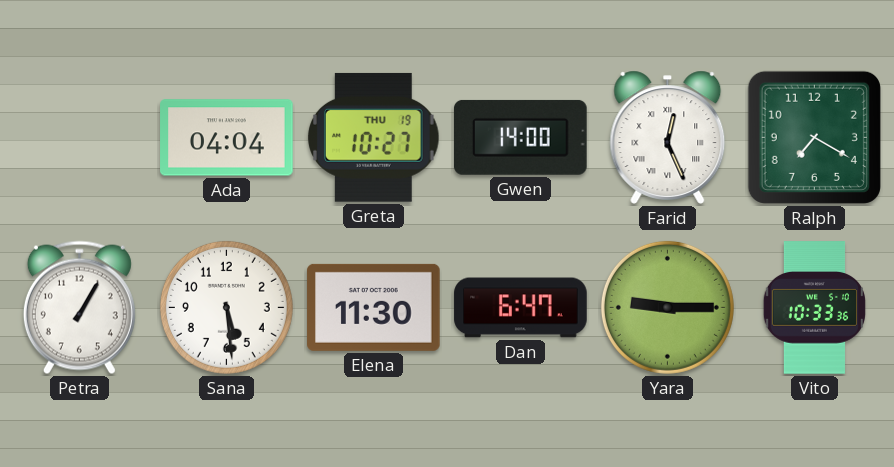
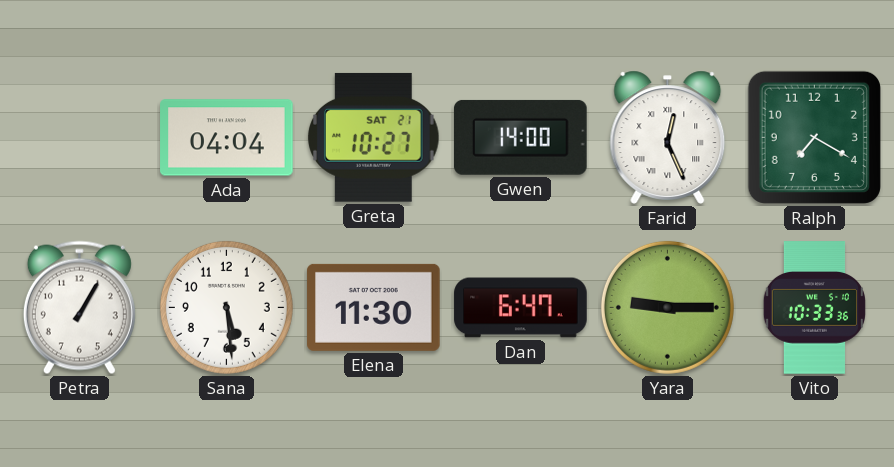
Greta date: THU 19 -> SAT 21
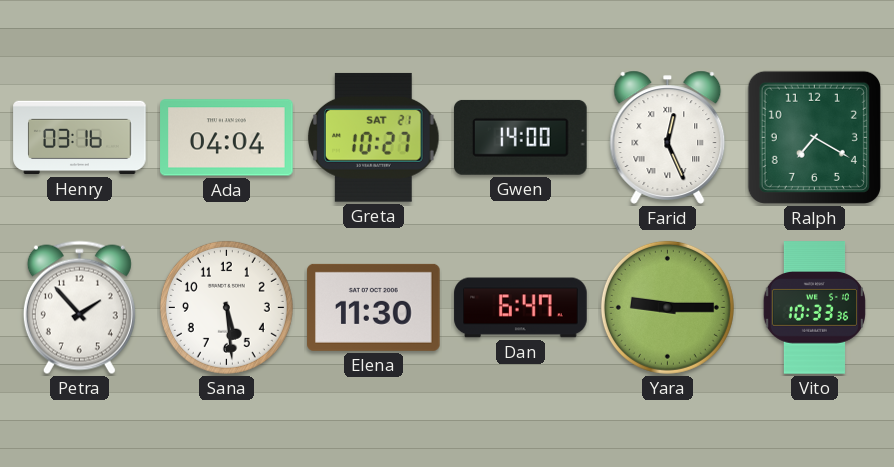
Henry: none -> 03:16
Petra: 1:05 -> 1:53
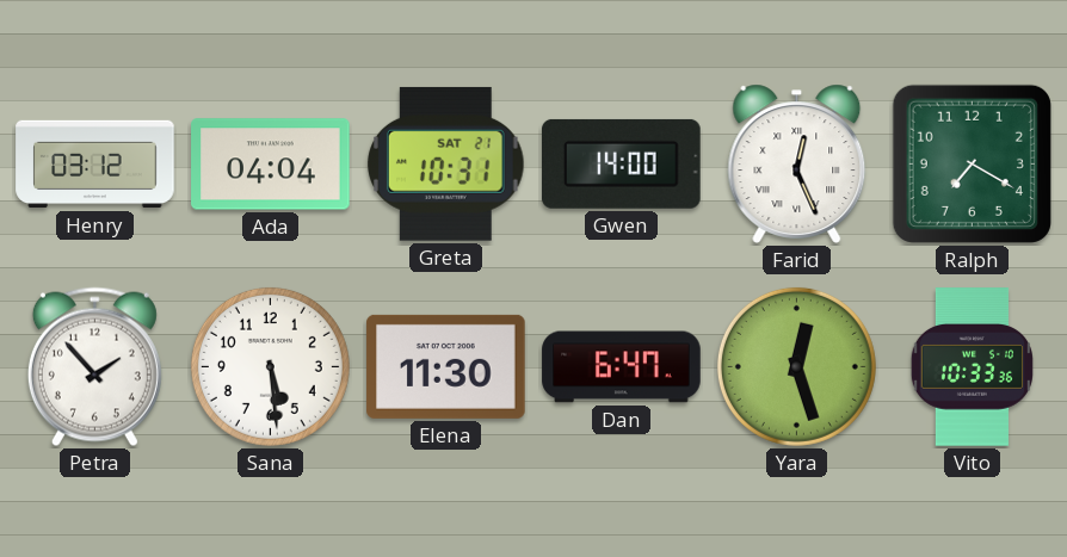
Henry: 03:16 -> 03:12
Greta: 10:27 -> 10:31
Yara: 9:15 -> 12:27
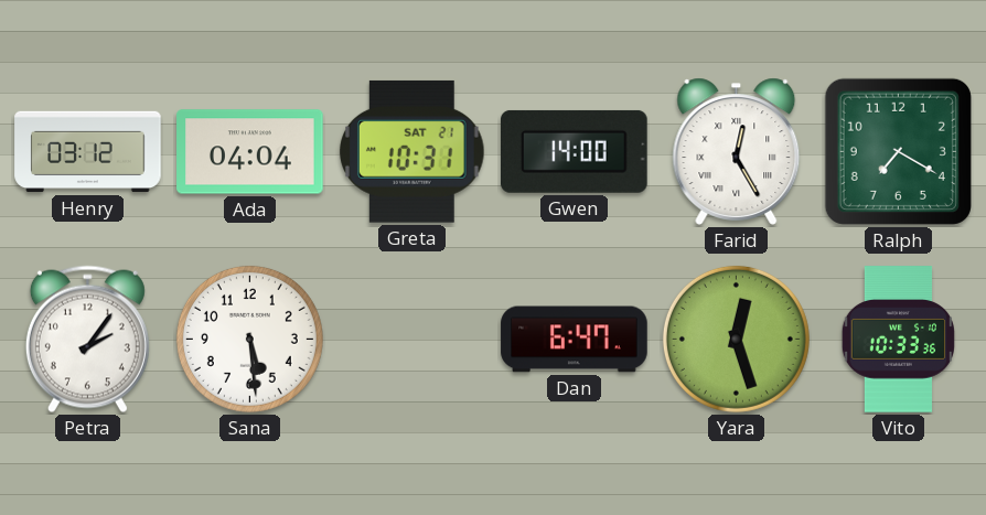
Farid: 12:26 -> 12:25
Petra: 1:53 -> 2:06
Elena: 11:30 -> none
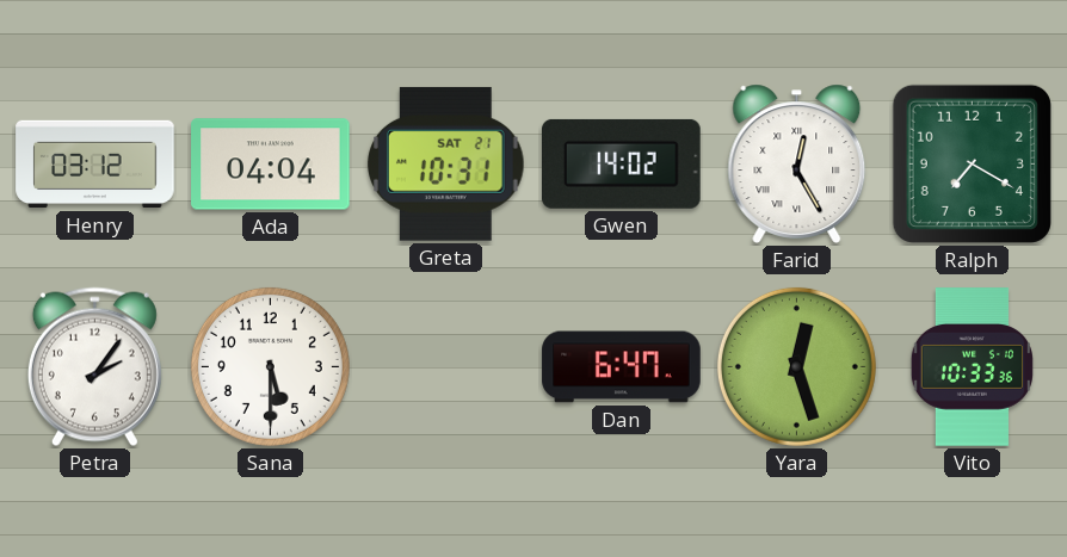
Gwen: 14:00 -> 14:02
Sana: 5:29 -> 5:30
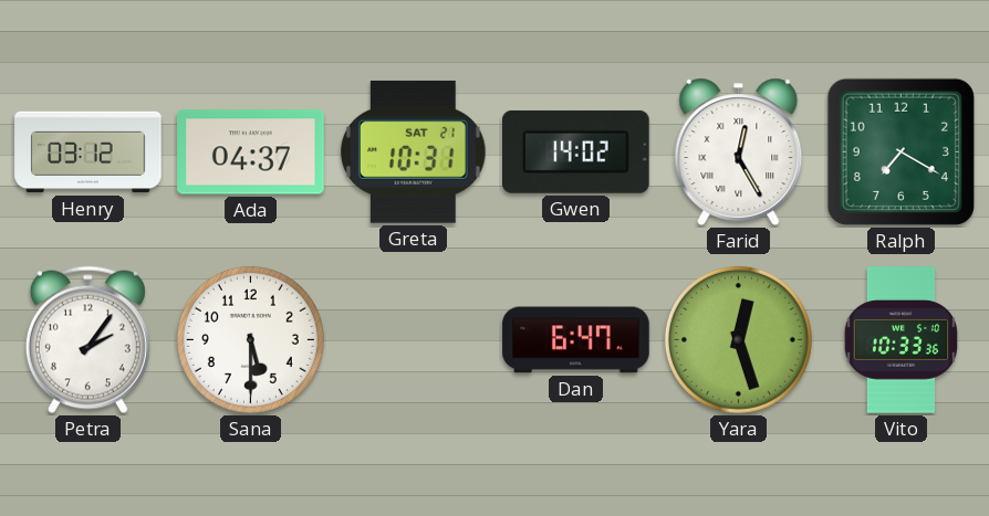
Ada: 04:04 -> 04:37
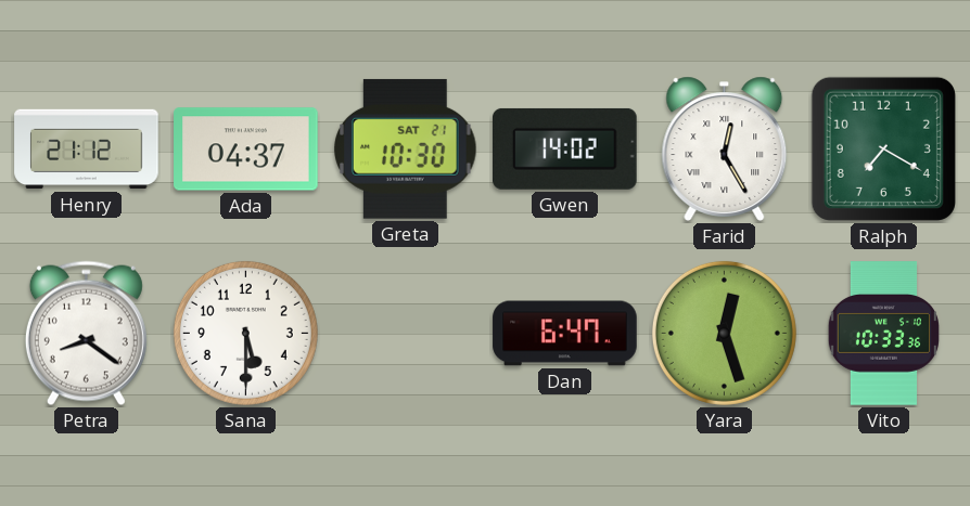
Henry: 03:12 -> 21:12
Greta: 10:31 -> 10:30
Petra: 2:06 -> 8:21
